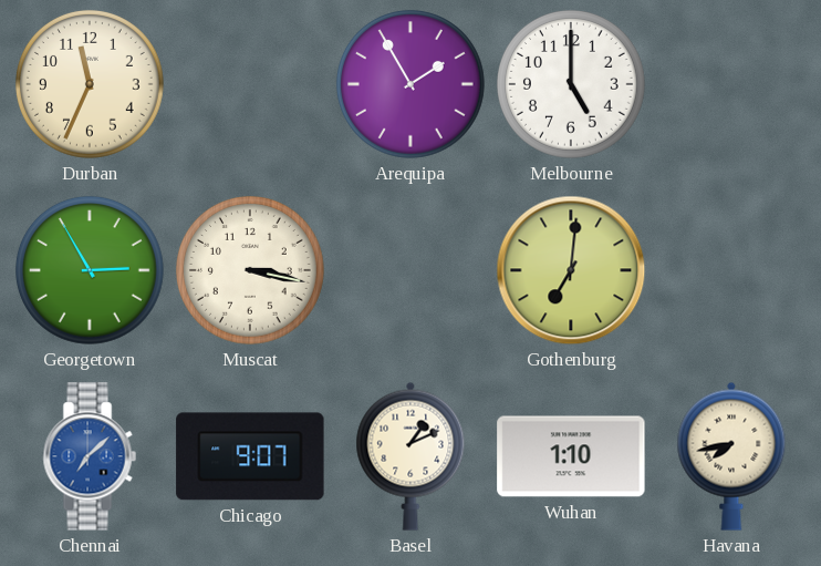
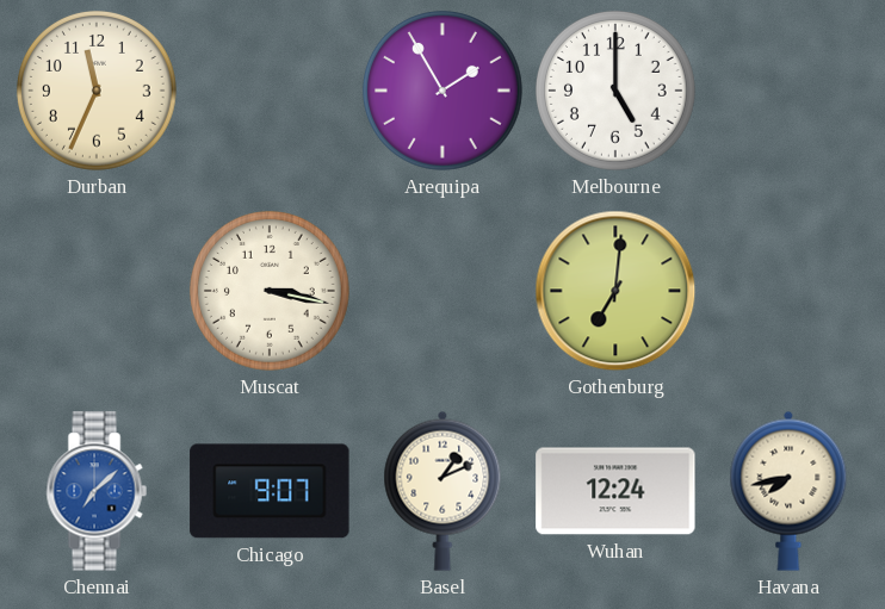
Georgetown: 2:55 -> none
Wuhan: 1:10 -> 12:24
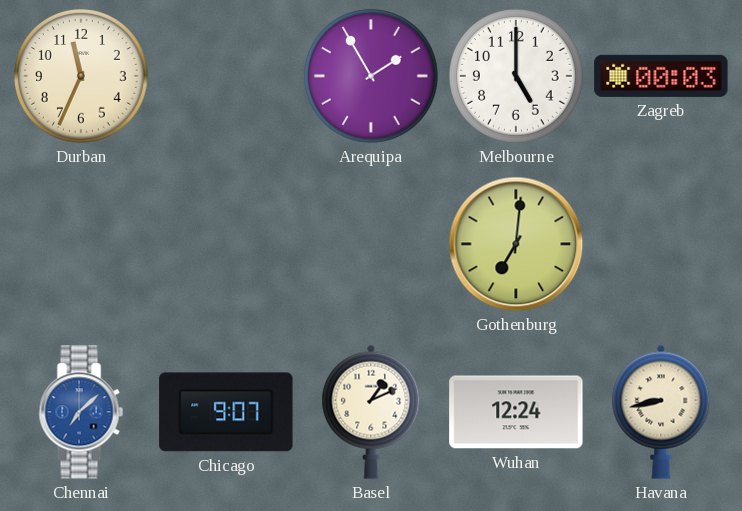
Zagreb: none -> 00:03
Muscat: 3:17 -> none
Havana: 7:43 -> 8:43
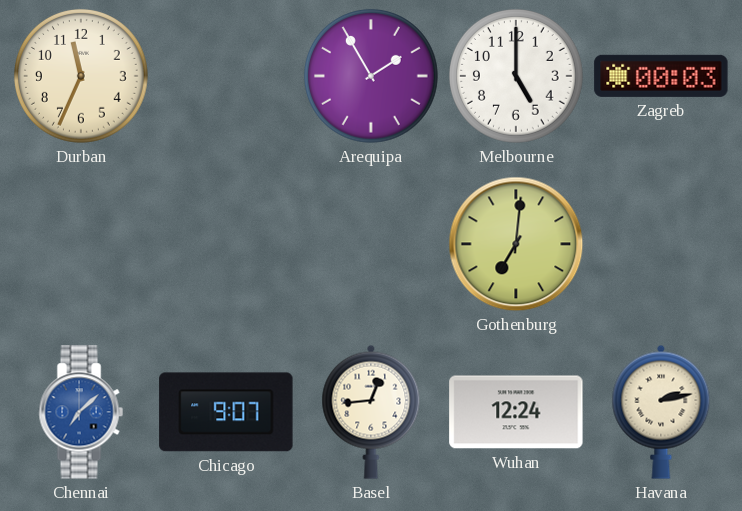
Basel: 1:11 -> 12:44
Havana: 8:43 -> 2:13
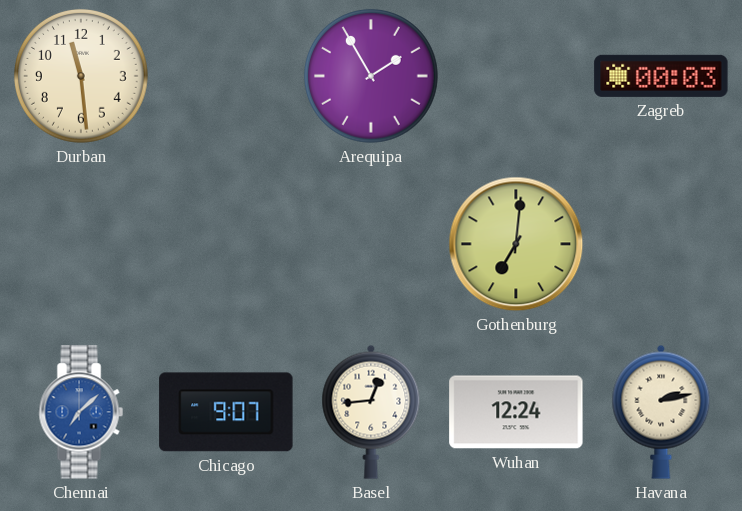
Durban: 11:34 -> 11:29
Melbourne: 5:00 -> none
